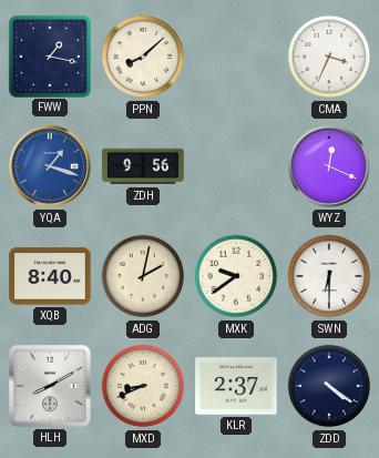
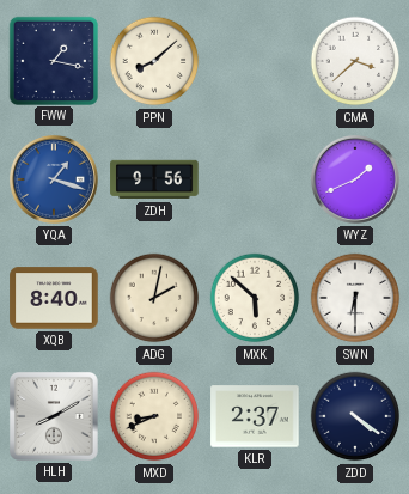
CMA: 3:34 -> 3:38
WYZ: 12:19 -> 1:41
MXK: 9:39 -> 5:52
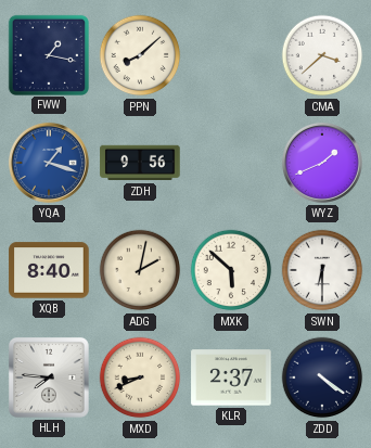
HLH: 8:10 -> 7:46
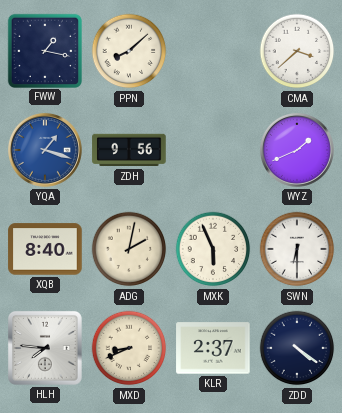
MXK: 5:52 -> 5:56
